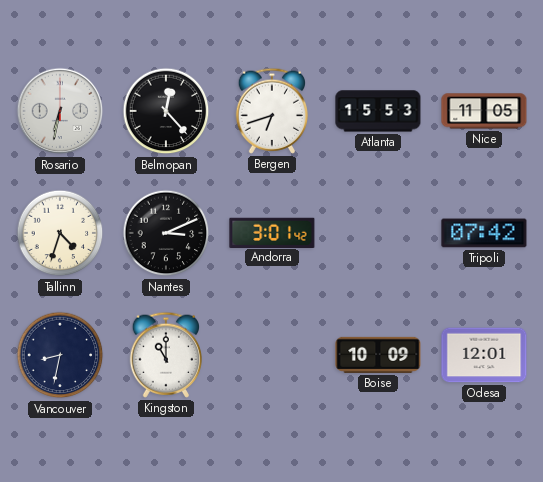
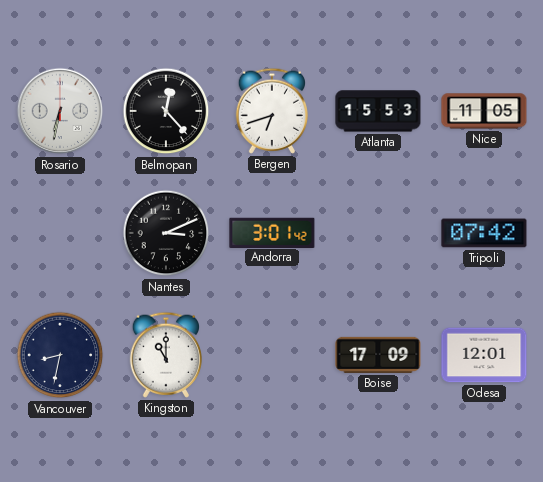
Tallinn: 4:33 -> none
Boise: 10:09 -> 17:09
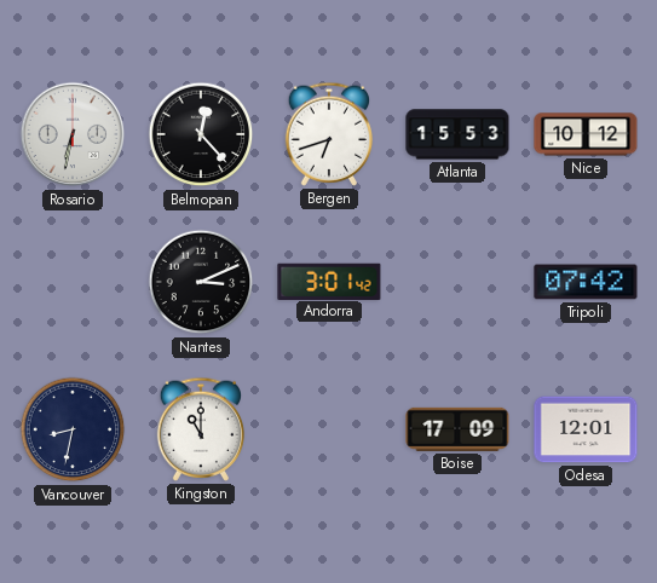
Nice: 11:05 -> 10:12
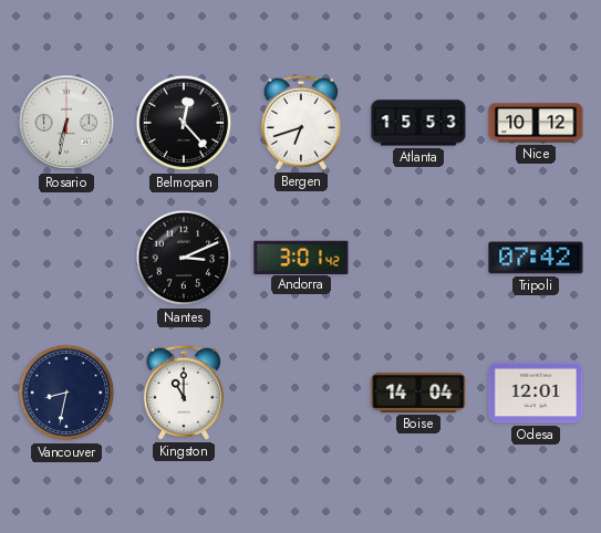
Boise: 17:09 -> 14:04
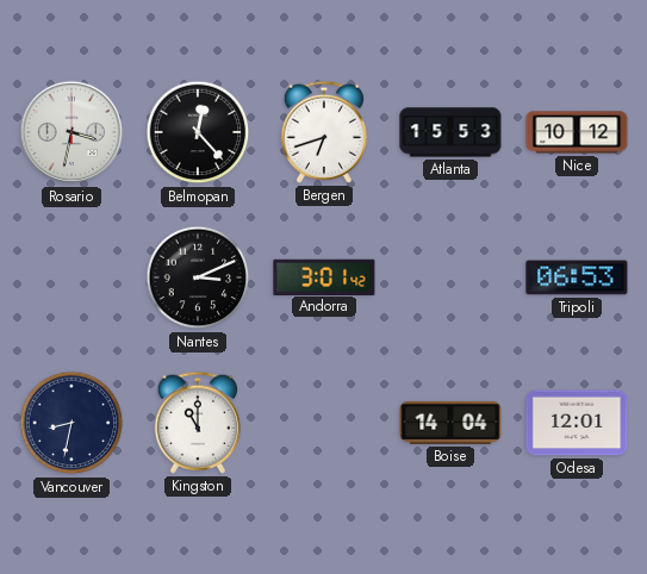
Rosario: 6:32 -> 3:32
Tripoli: 07:42 -> 06:53
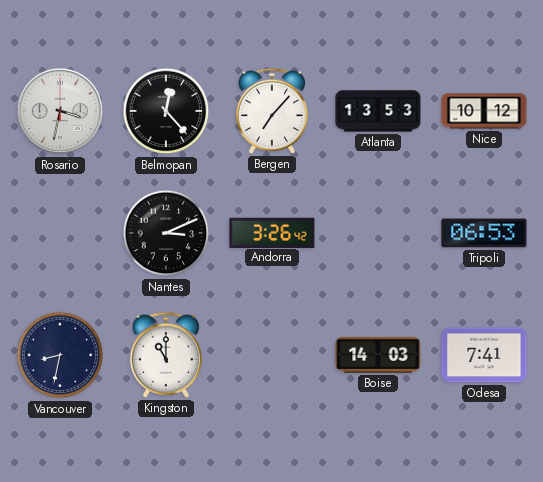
Bergen: 6:42 -> 7:07
Atlanta: 15:53 -> 13:53
Andorra: 3:01 -> 3:26
Boise: 14:04 -> 14:03
Odesa: 12:01 -> 7:41
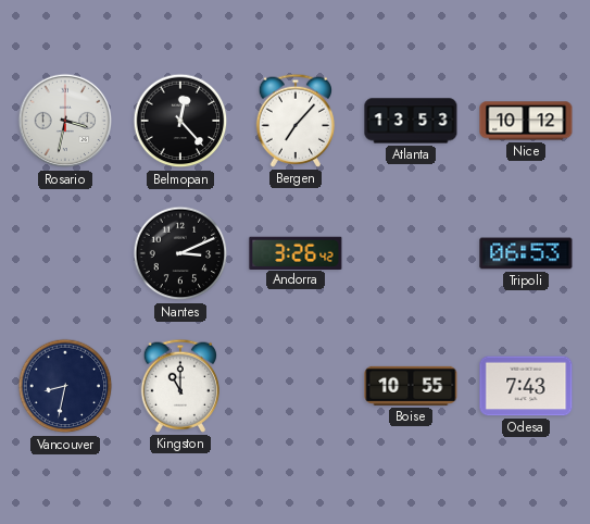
Boise: 14:03 -> 10:55
Odesa: 7:41 -> 7:43
